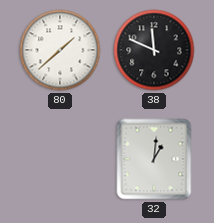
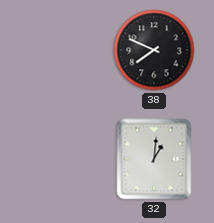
80: 1:38 -> none
38: 11:49 -> 7:49
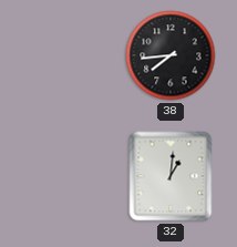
38: 7:49 -> 7:44
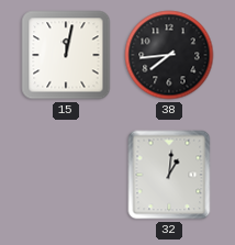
15: none -> 12:02
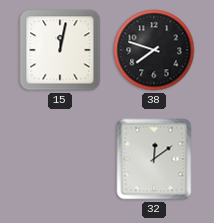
38: 7:44 -> 7:48
32: 1:01 -> 12:09
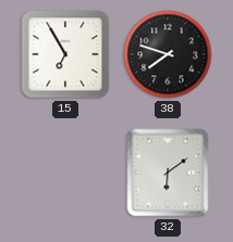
15: 12:02 -> 6:55
32: 12:09 -> 6:09
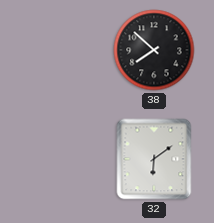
15: 6:55 -> none
38: 7:48 -> 7:52
